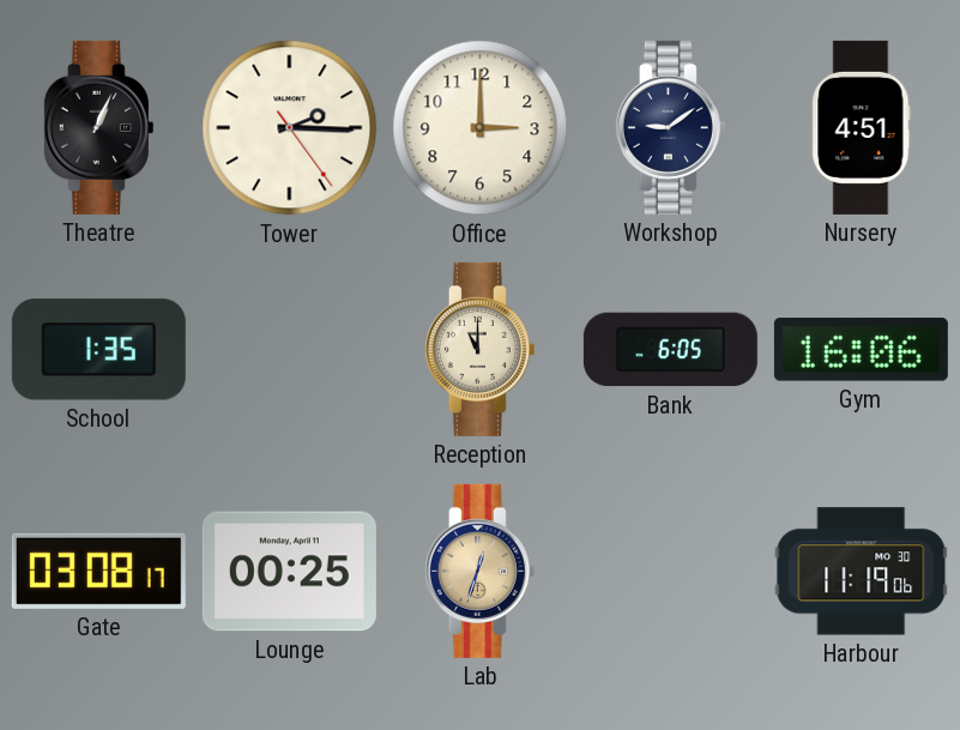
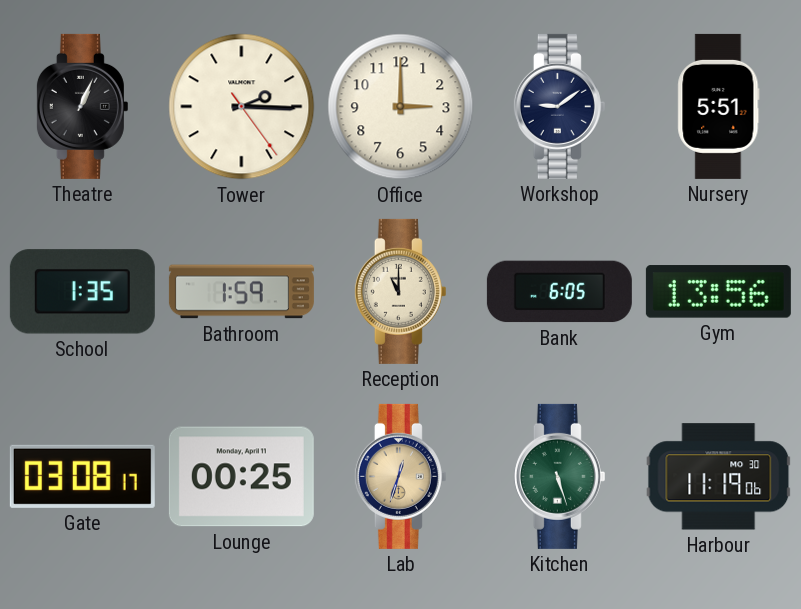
Nursery: 4:51 -> 5:51
Bathroom: none -> 1:59
Gym: 16:06 -> 13:56
Kitchen: none -> 5:27
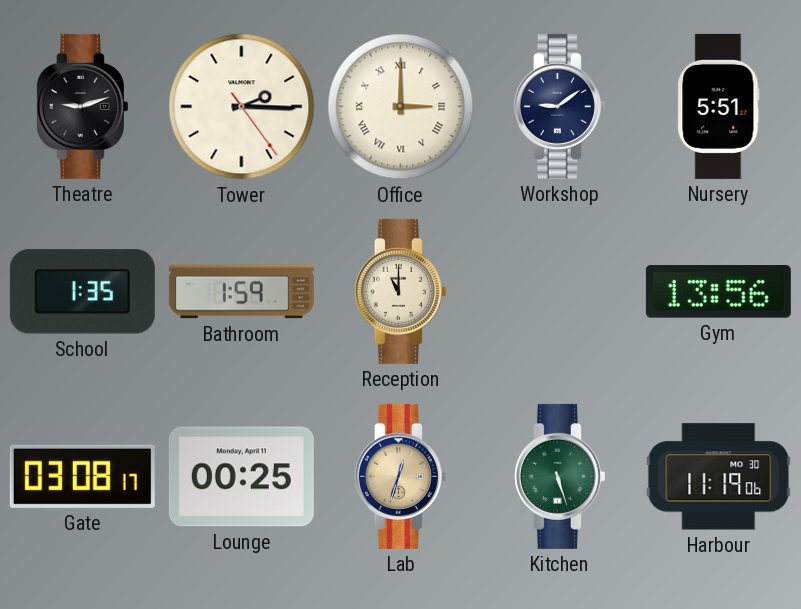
Theatre: 1:04 -> 9:12
Office numerals: Arabic -> Roman
Bank: 6:05 -> none
